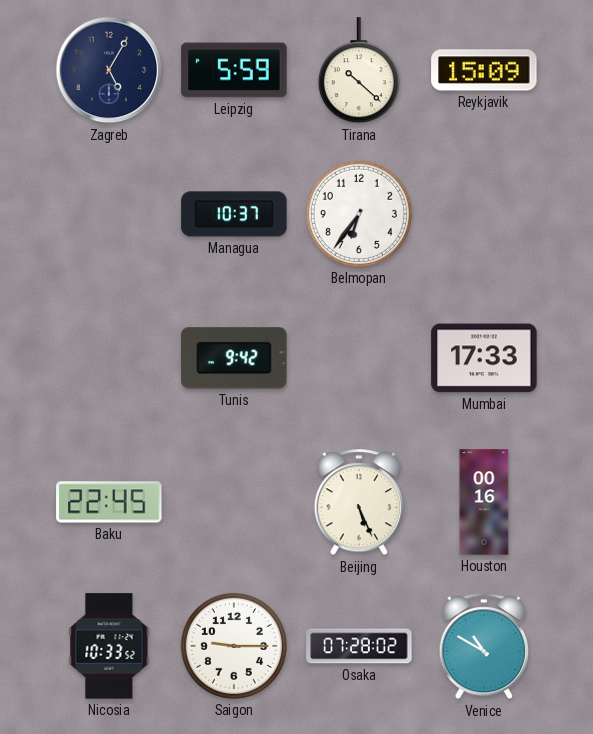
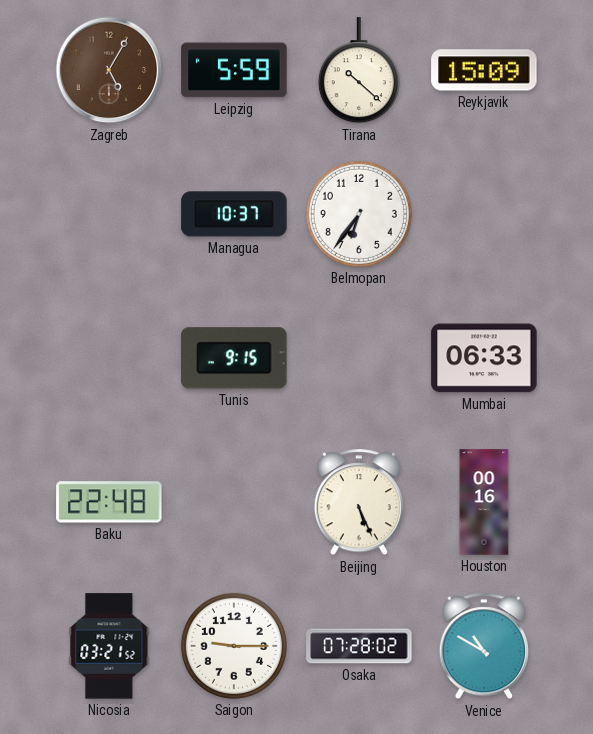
Zagreb dial: navy -> brown
Tunis: 9:42 -> 9:15
Mumbai: 17:33 -> 06:33
Baku: 22:45 -> 22:48
Nicosia: 10:33 -> 03:21
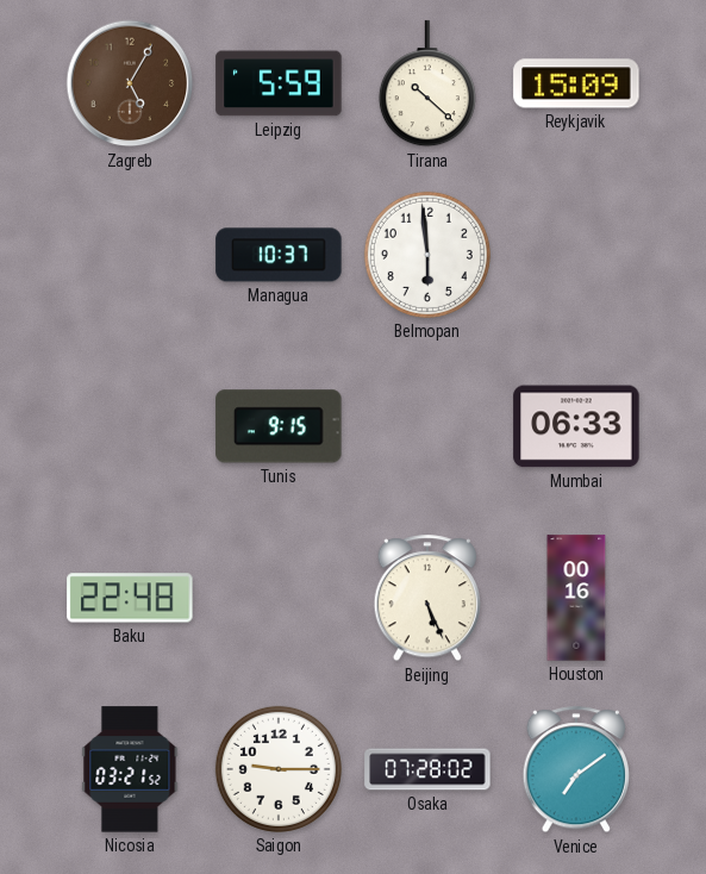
Belmopan: 6:36 -> 5:59
Venice: 10:50 -> 7:09
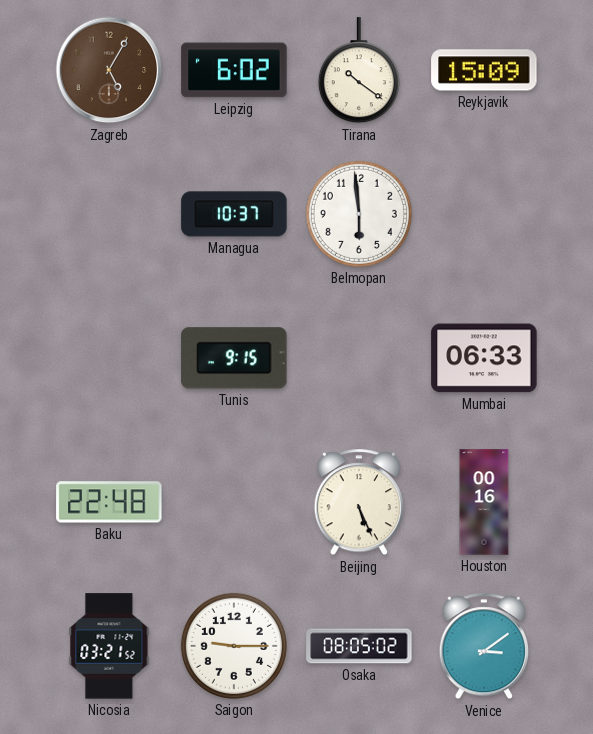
Leipzig: 5:59 -> 6:02
Tirana: 10:22 -> 10:21
Osaka: 07:28 -> 08:05
Venice: 7:09 -> 3:09
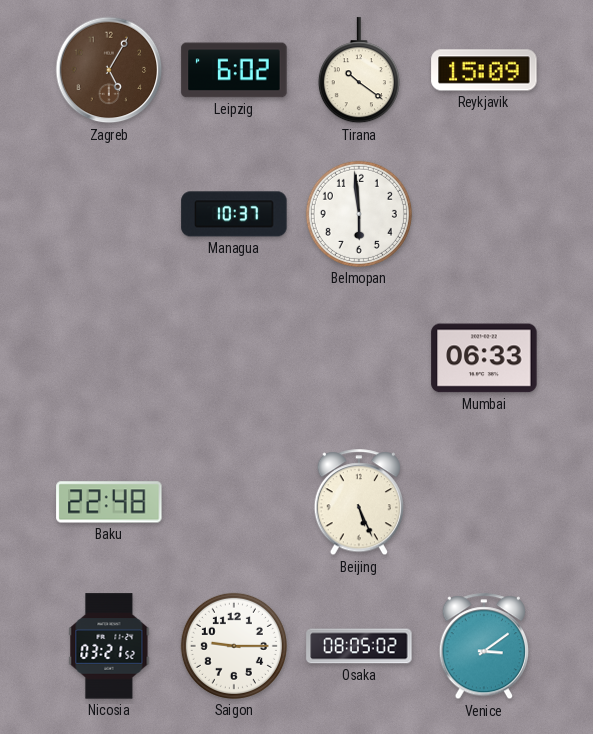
Tunis: 9:15 -> none
Houston: 00:16 -> none
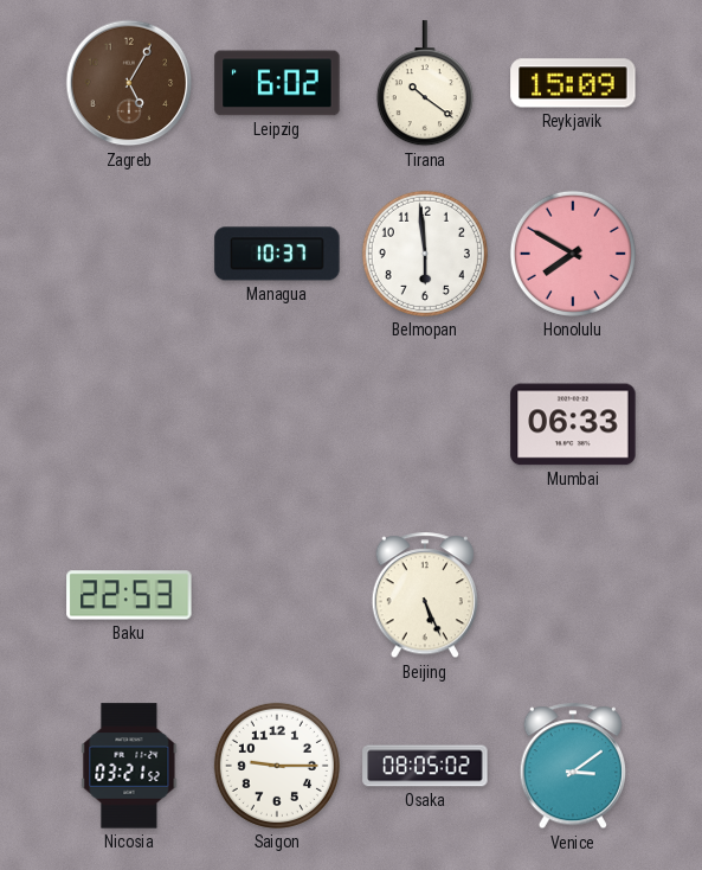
Honolulu: none -> 7:50
Baku: 22:48 -> 22:53
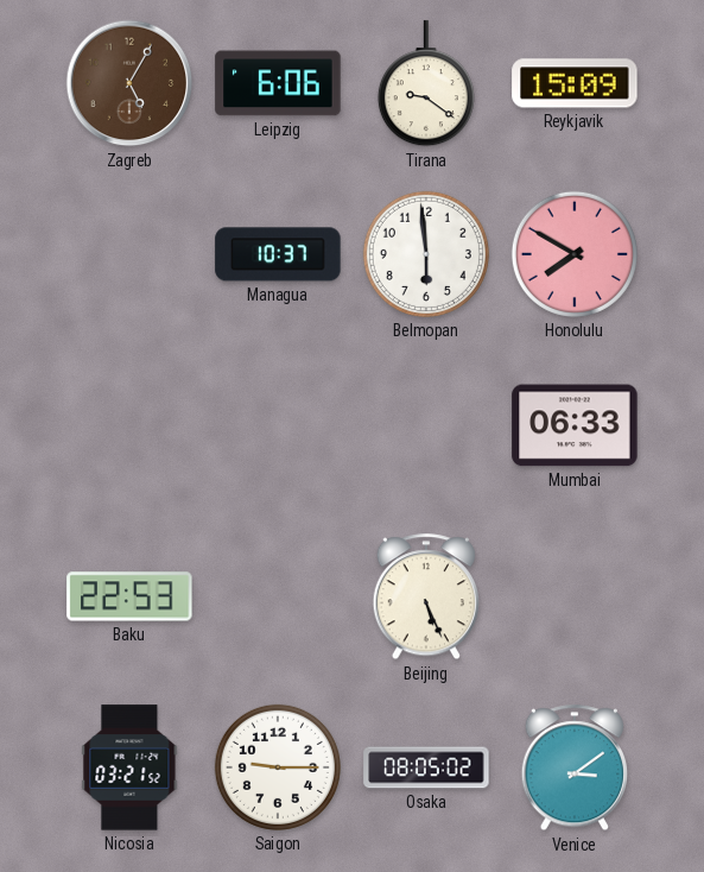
Leipzig: 6:02 -> 6:06
Tirana: 10:21 -> 9:21
